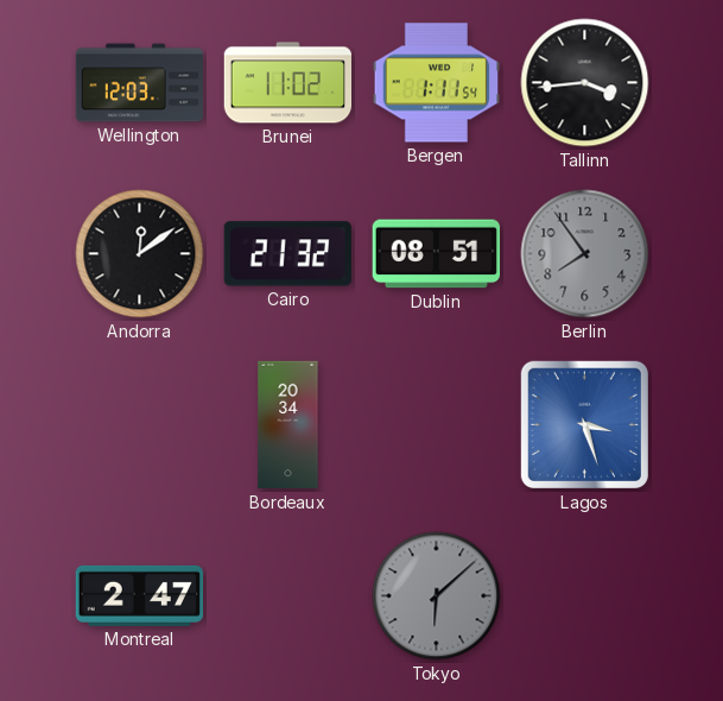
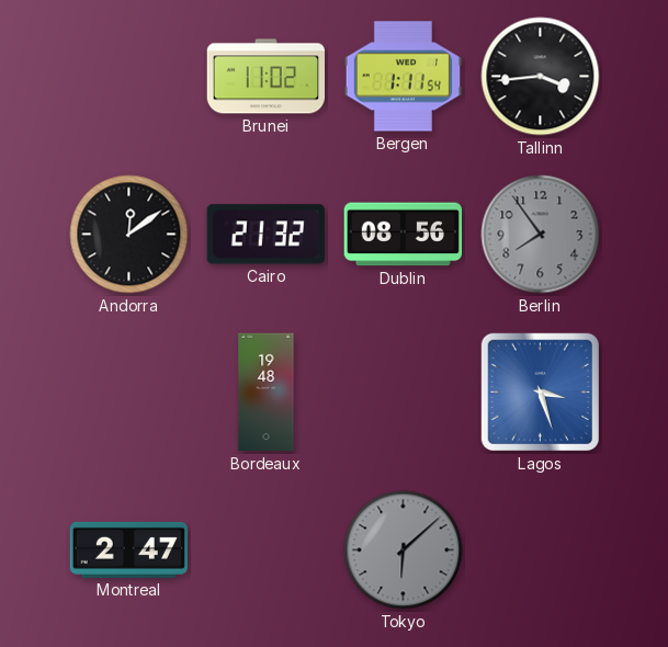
Wellington: 12:03 -> none
Dublin: 08:51 -> 08:56
Bordeaux: 20:34 -> 19:48
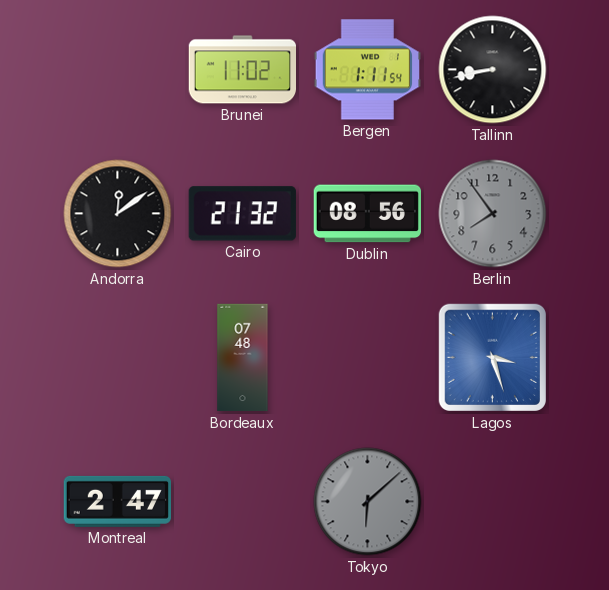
Tallinn: 3:44 -> 8:43
Bordeaux: 19:48 -> 07:48
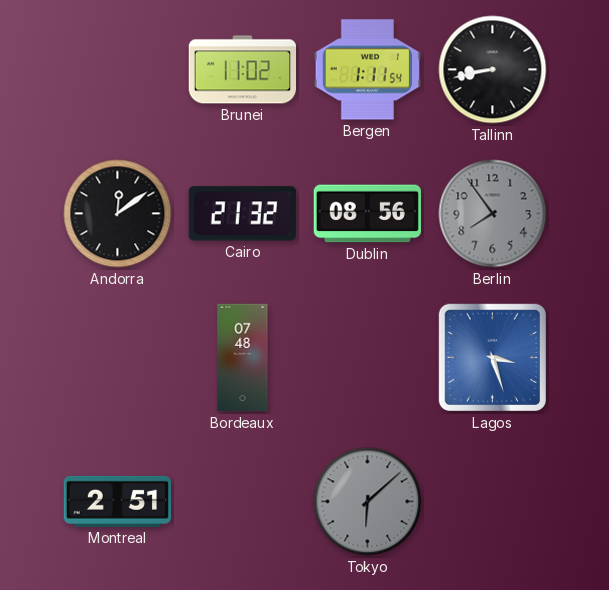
Montreal: 2:47 -> 2:51
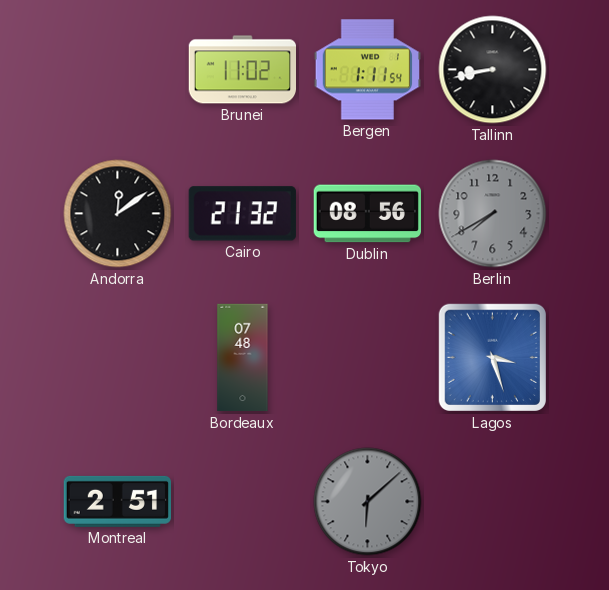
Berlin: 7:54 -> 7:40
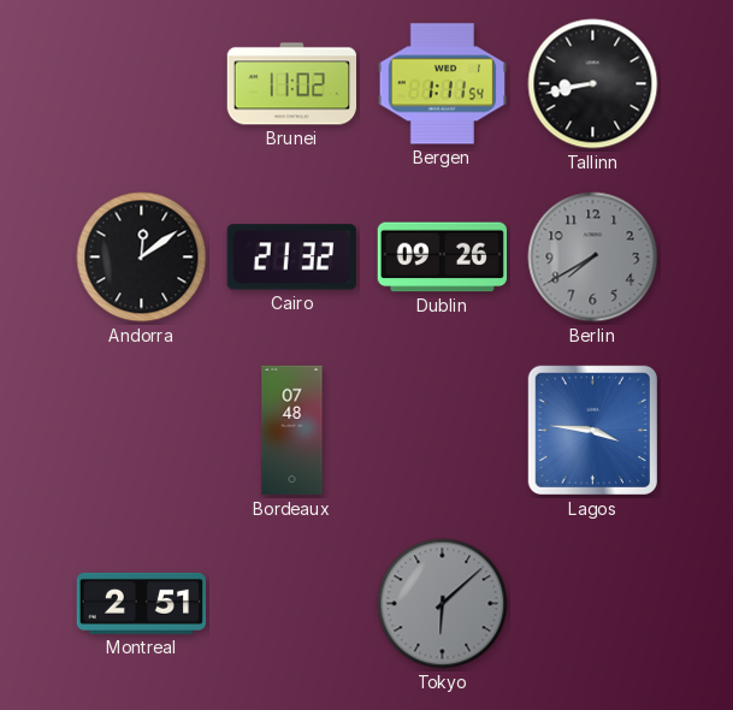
Dublin: 08:56 -> 09:26
Lagos: 3:27 -> 3:46
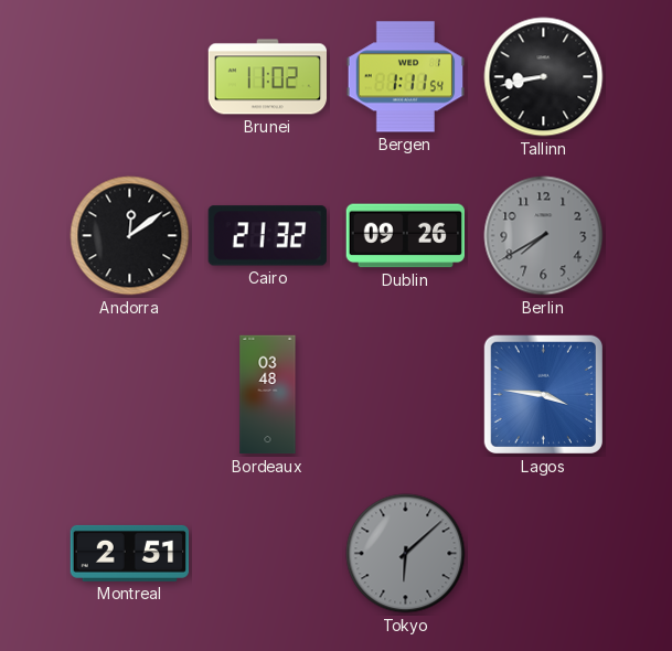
Bordeaux: 07:48 -> 03:48
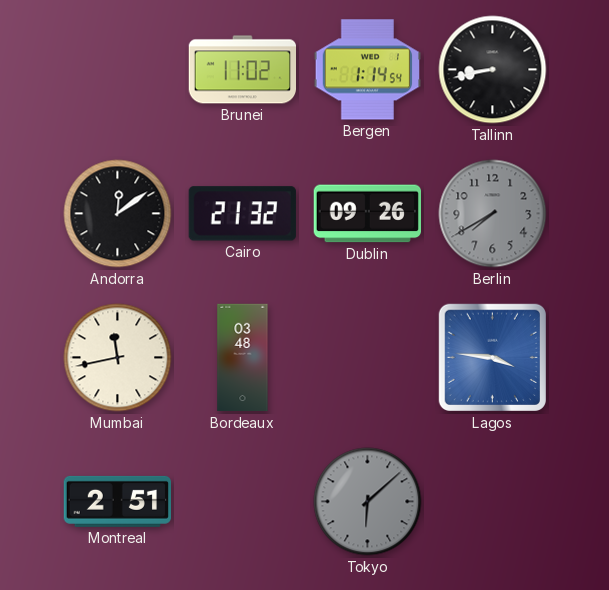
Bergen: 1:11 -> 1:14
Mumbai: none -> 11:43
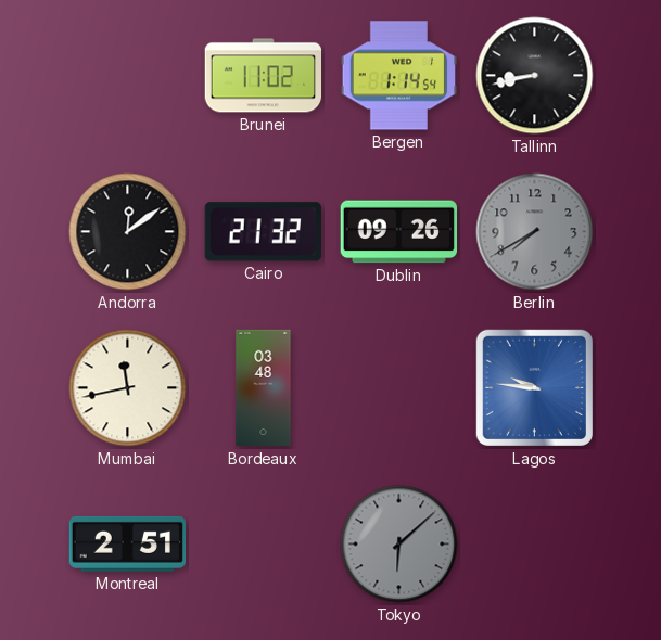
Lagos: 3:46 -> 9:46
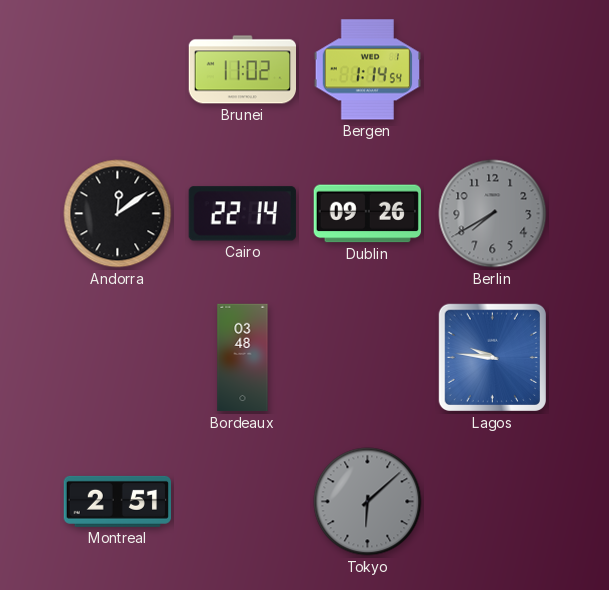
Tallinn: 8:43 -> none
Cairo: 21:32 -> 22:14
Mumbai: 11:43 -> none
